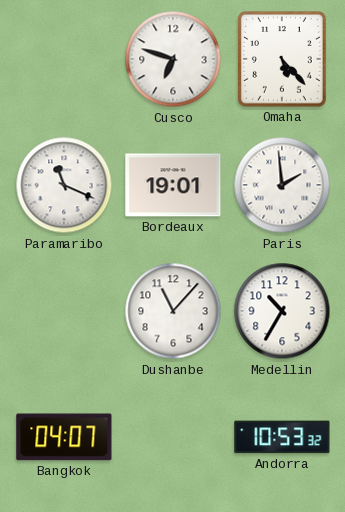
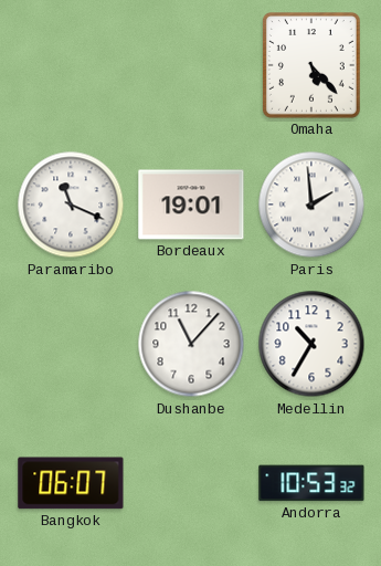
Cusco: 6:48 -> none
Bangkok: 04:07 -> 06:07
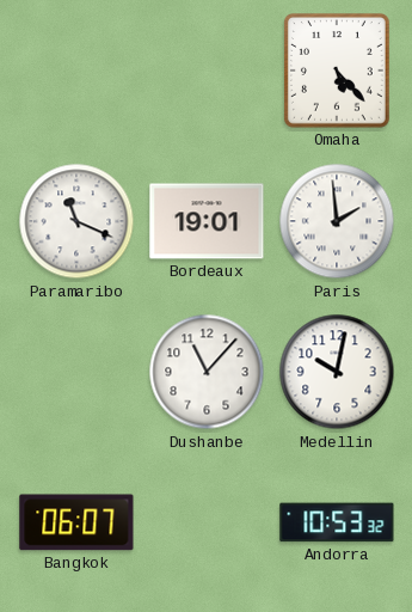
Medellin: 10:35 -> 10:02
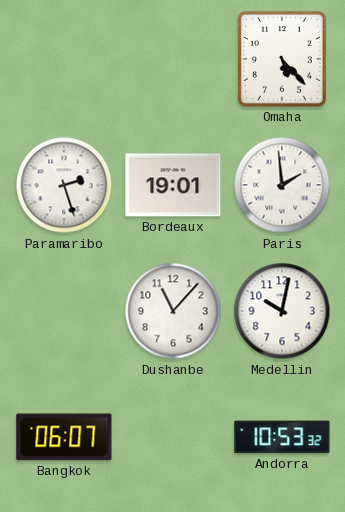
Paramaribo: 11:19 -> 2:27
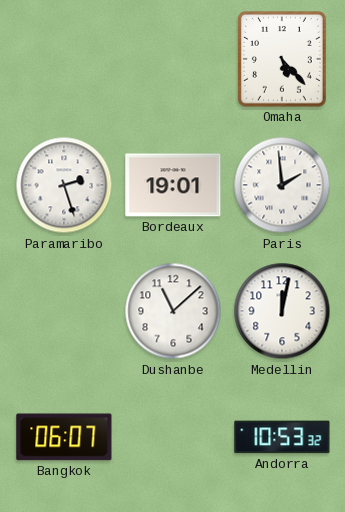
Dushanbe: 11:07 -> 11:08
Medellin: 10:02 -> 12:02
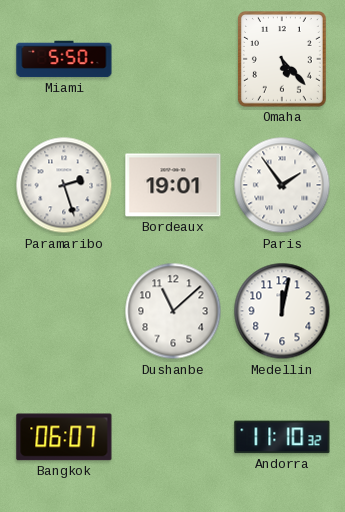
Miami: none -> 5:50
Paris: 1:59 -> 1:54
Andorra: 10:53 -> 11:10
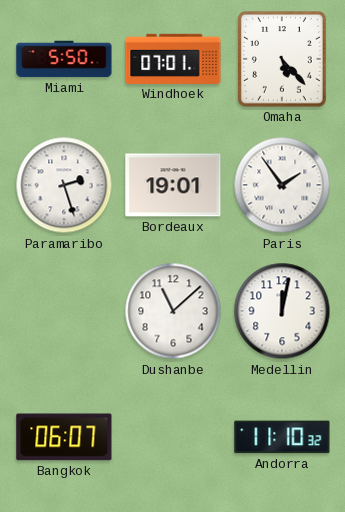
Windhoek: none -> 07:01
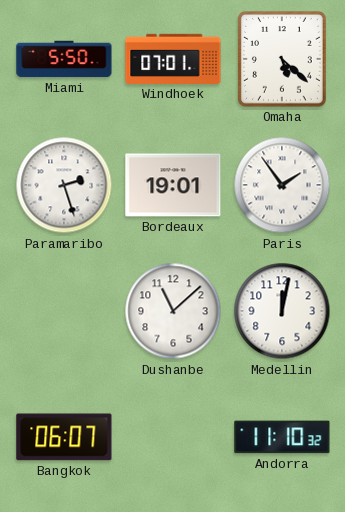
Omaha: 5:23 -> 5:22
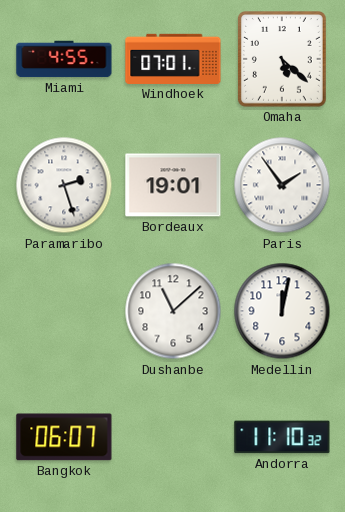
Miami: 5:50 -> 4:55
